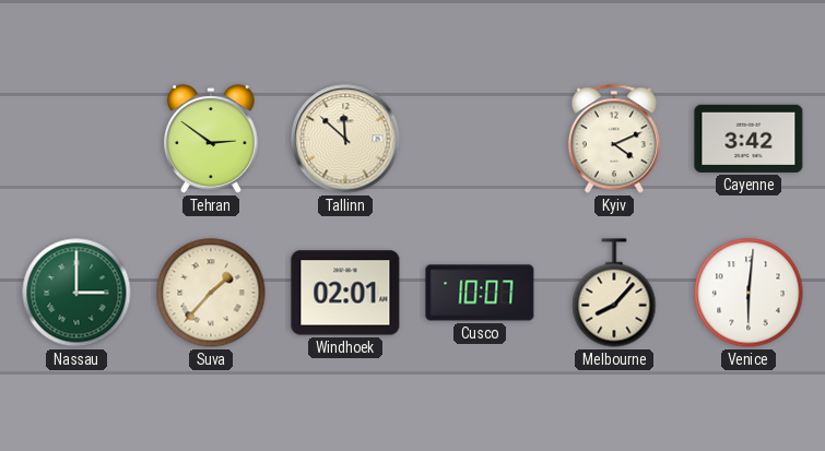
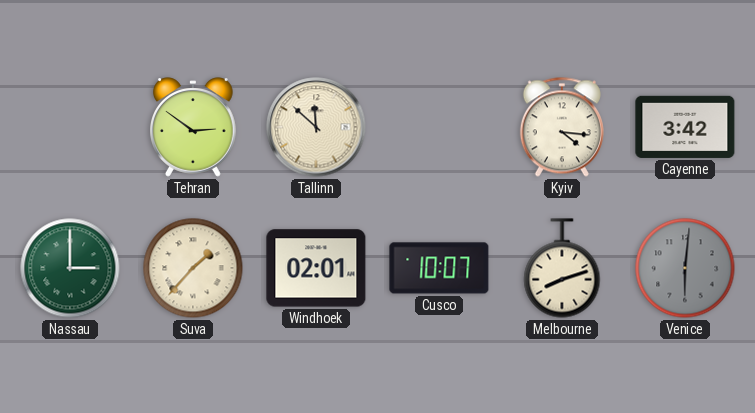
Kyiv: 4:11 -> 4:16
Melbourne: 8:07 -> 8:12
Venice dial: white -> grey
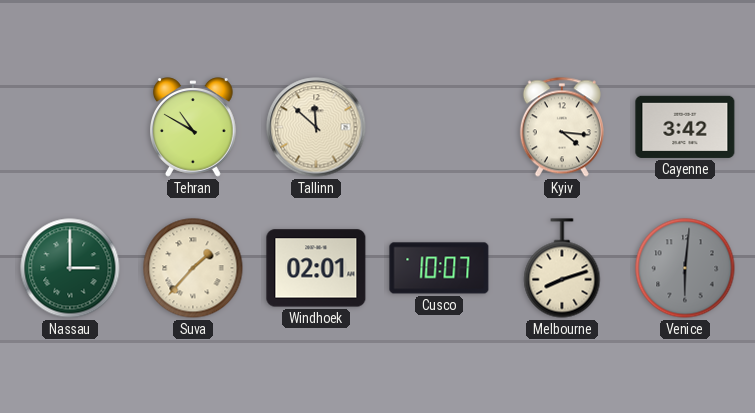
Tehran: 2:51 -> 10:50
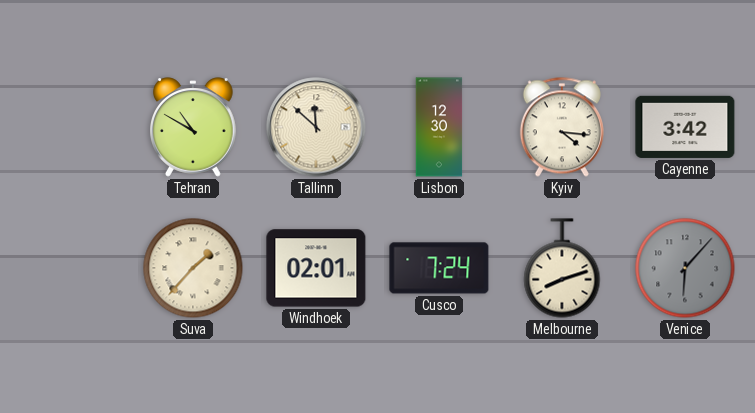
Lisbon: none -> 12:30
Nassau: 3:00 -> none
Cusco: 10:07 -> 7:24
Venice: 6:01 -> 6:07
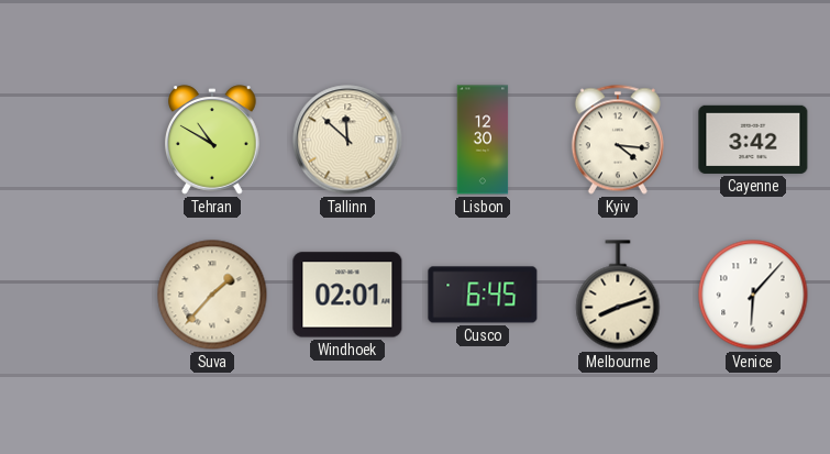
Cusco: 7:24 -> 6:45
Venice dial: grey -> white
